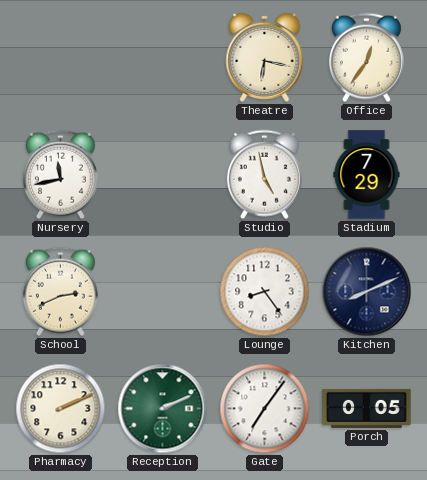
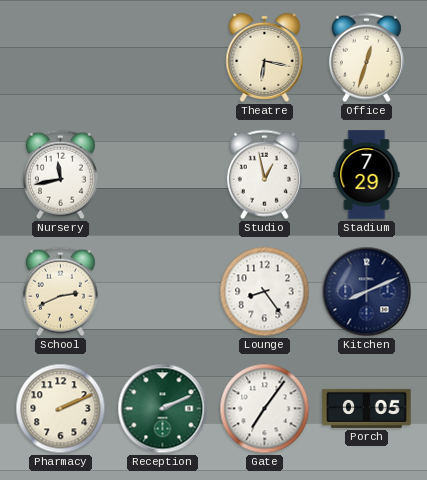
Office: 12:36 -> 12:33
Studio: 4:58 -> 12:58
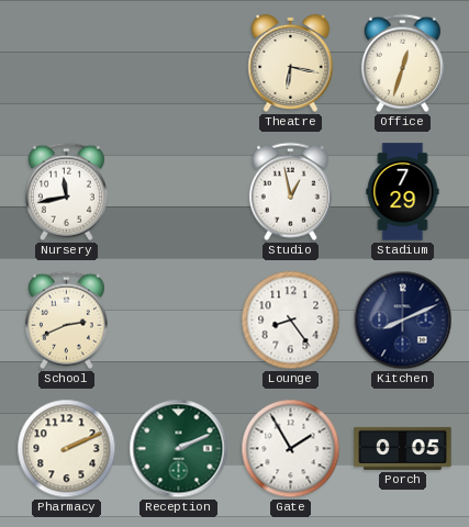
Gate: 7:06 -> 1:55
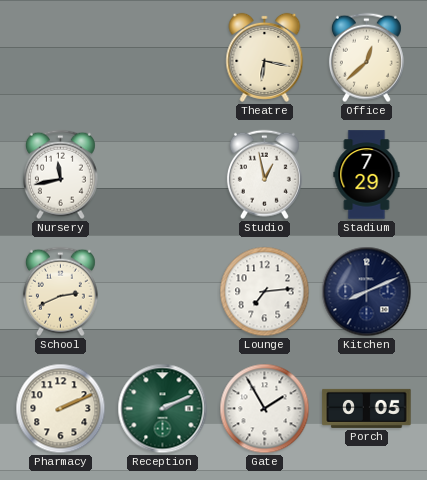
Office: 12:33 -> 12:38
Lounge: 8:24 -> 7:14
